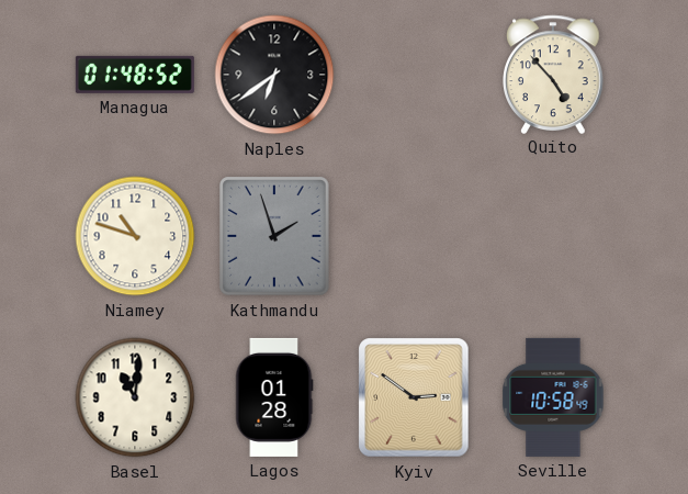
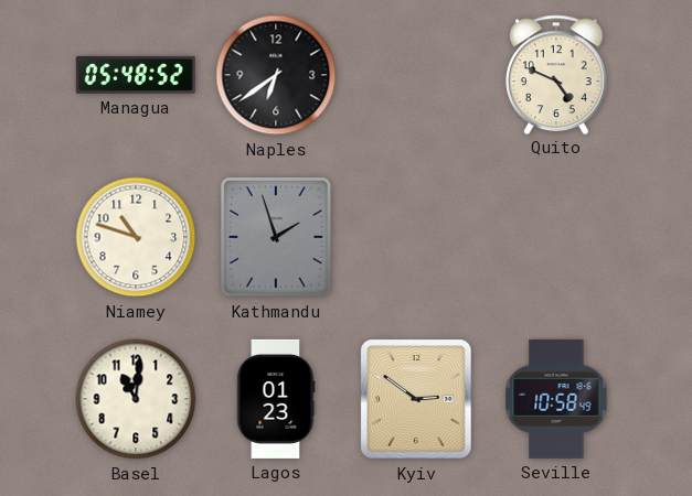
Managua: 01:48 -> 05:48
Quito: 4:53 -> 4:49
Lagos: 01:28 -> 01:23
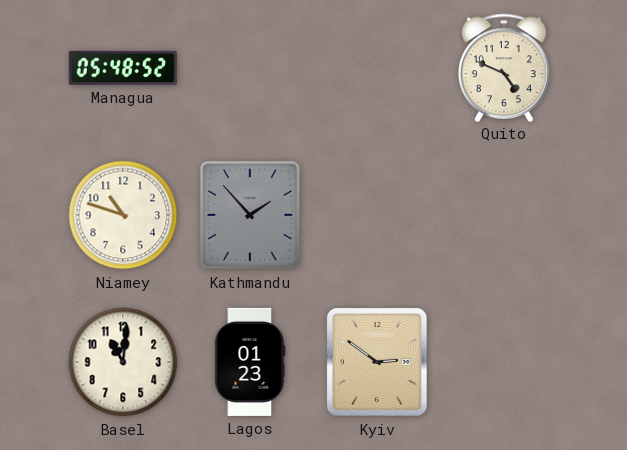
Naples: 6:39 -> none
Kathmandu: 1:57 -> 1:53
Seville: 10:58 -> none
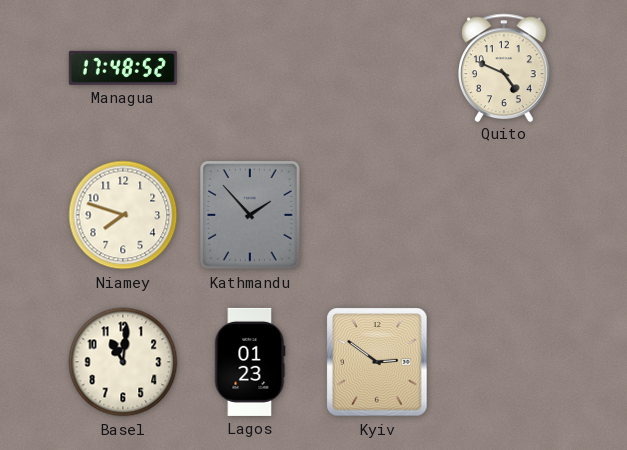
Managua: 05:48 -> 17:48
Niamey: 10:48 -> 7:48
